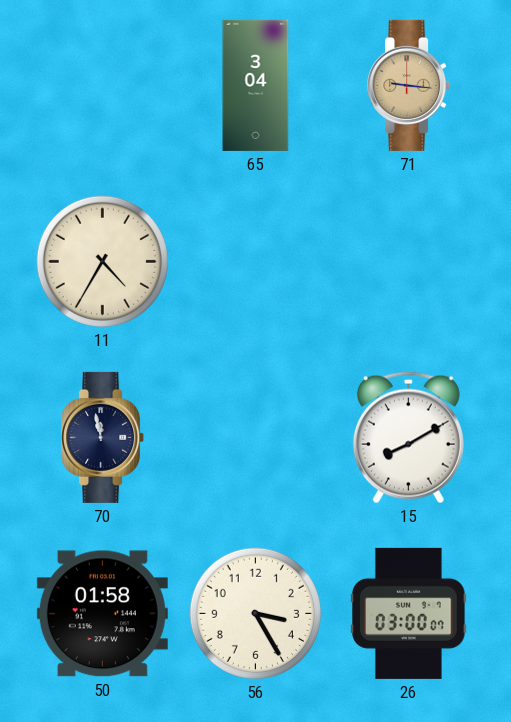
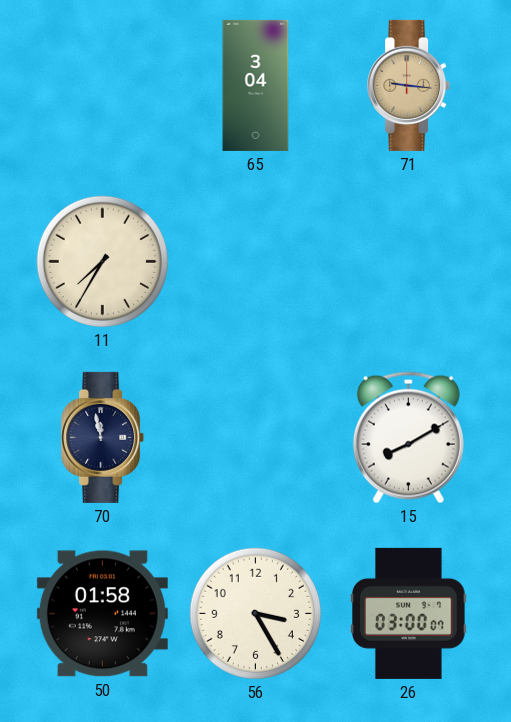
11: 4:35 -> 7:35
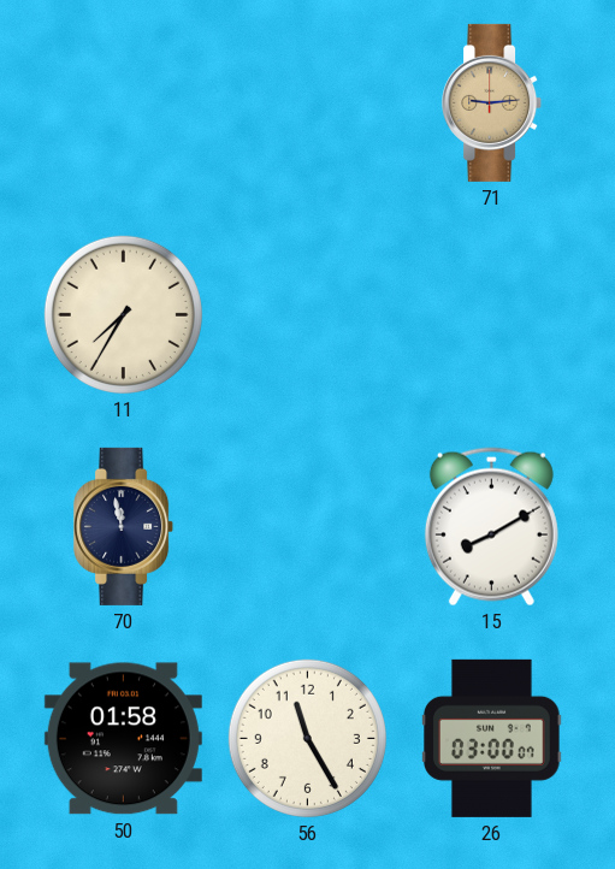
65: 3:04 -> none
71: 9:16 -> 9:14
56: 3:25 -> 11:25
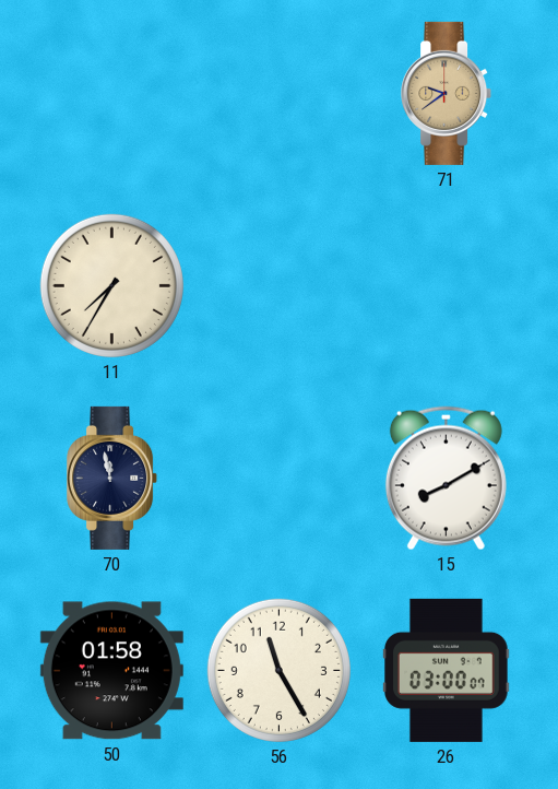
71: 9:14 -> 9:39
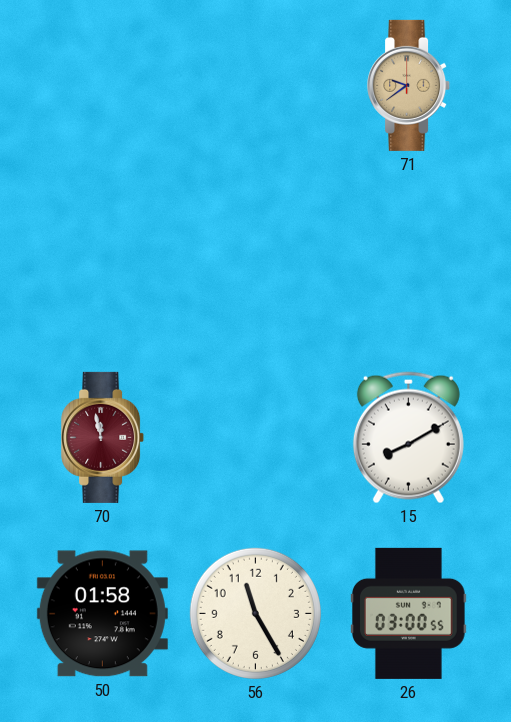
11: 7:35 -> none
70 dial: navy -> burgundy
26: 03:00:07 -> 03:00:55
